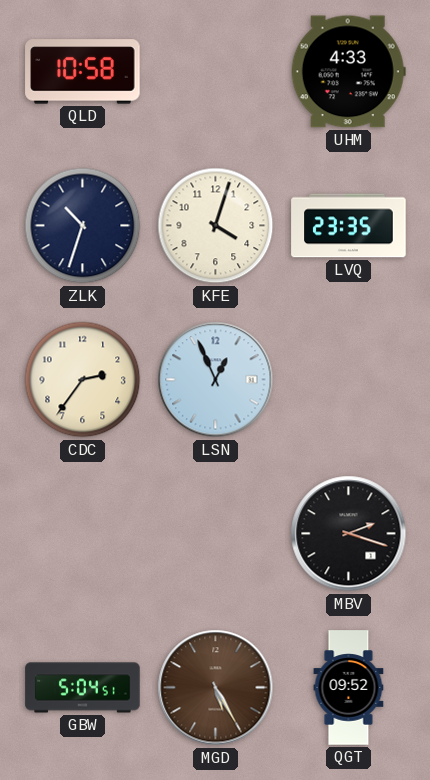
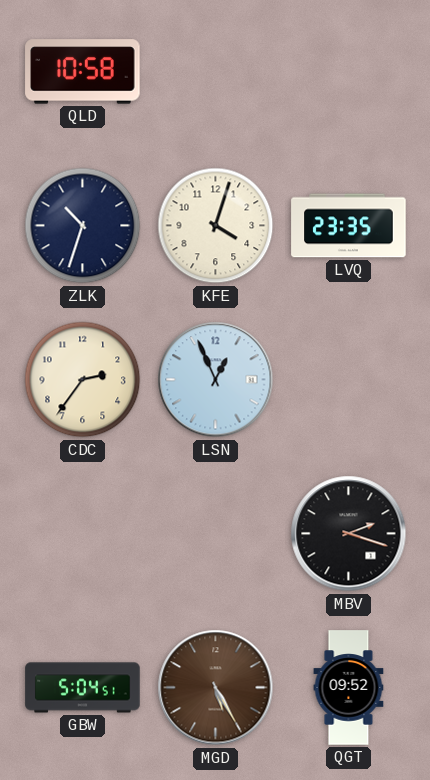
UHM: 4:33 -> none
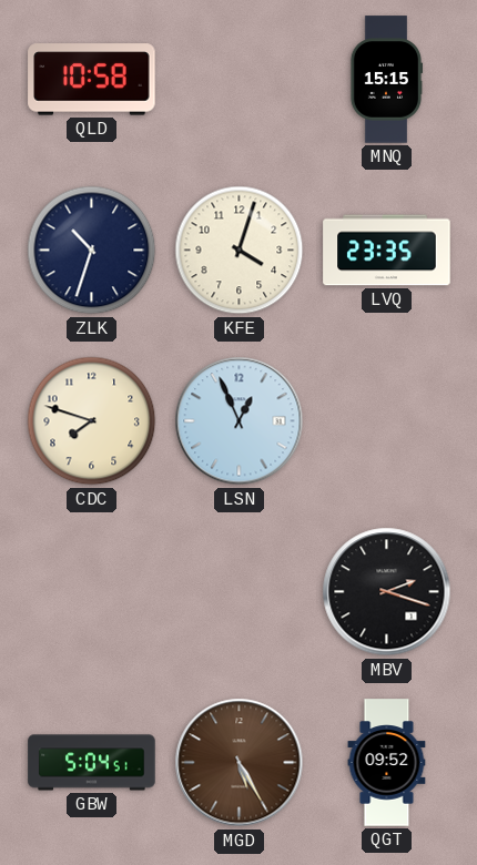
MNQ: none -> 15:15
CDC: 2:36 -> 7:48
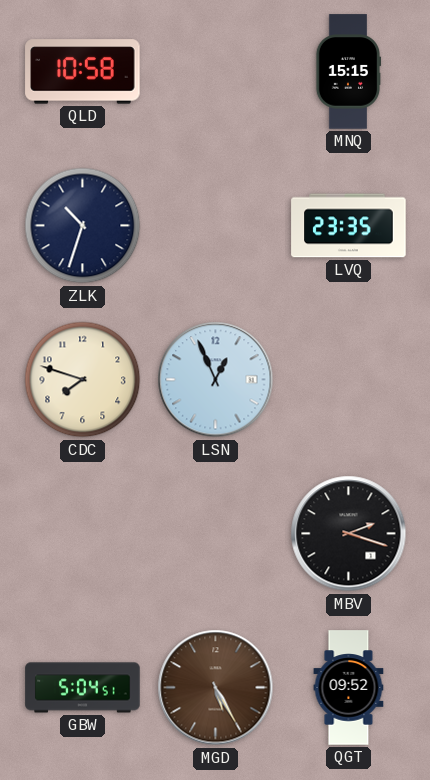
KFE: 4:03 -> none
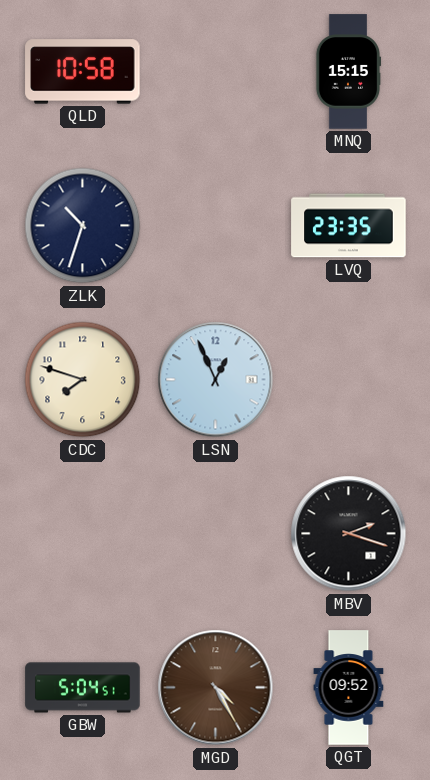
MGD: 5:25 -> 4:25
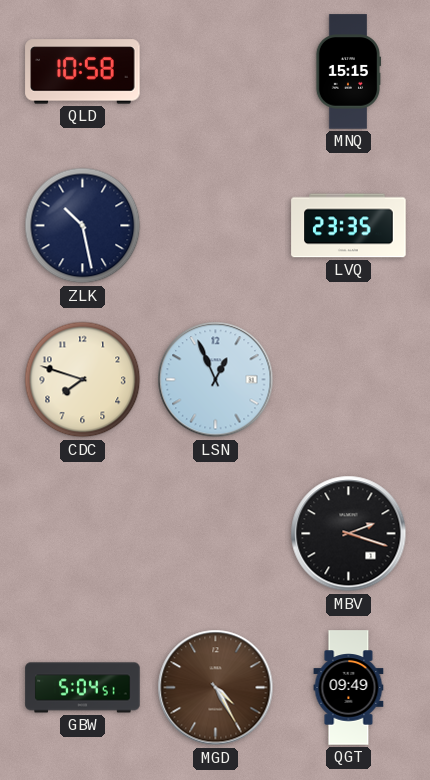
ZLK: 10:33 -> 10:28
QGT: 09:52 -> 09:49
